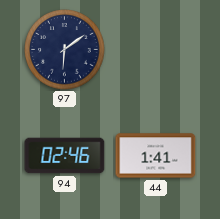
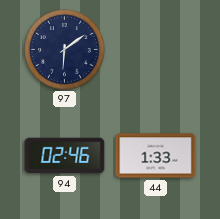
44: 1:41 -> 1:33
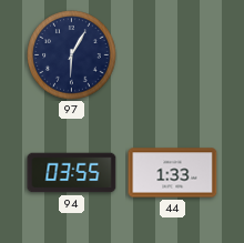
97: 6:09 -> 6:05
94: 02:46 -> 03:55
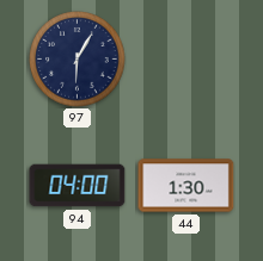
94: 03:55 -> 04:00
44: 1:33 -> 1:30
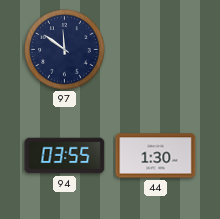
97: 6:05 -> 11:51
94: 04:00 -> 03:55
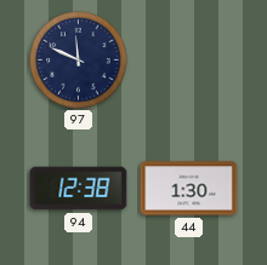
97: 11:51 -> 11:49
94: 03:55 -> 12:38
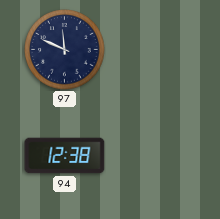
44: 1:30 -> none
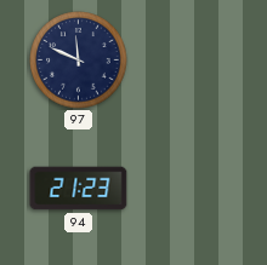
94: 12:38 -> 21:23
